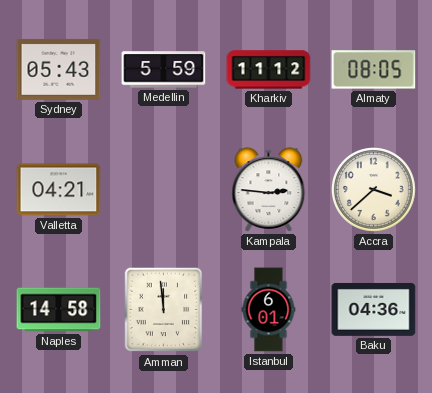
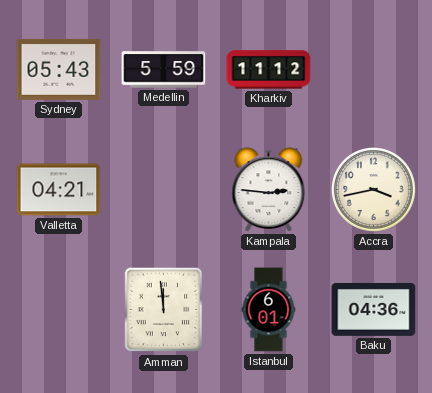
Almaty: 08:05 -> none
Accra: 3:38 -> 3:43
Naples: 14:58 -> none
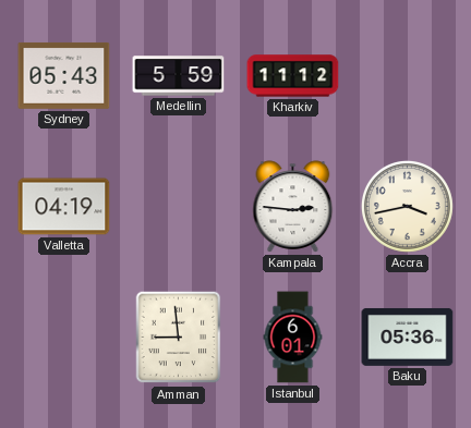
Valletta: 04:21 -> 04:19
Amman: 11:59 -> 8:59
Baku: 04:36 -> 05:36
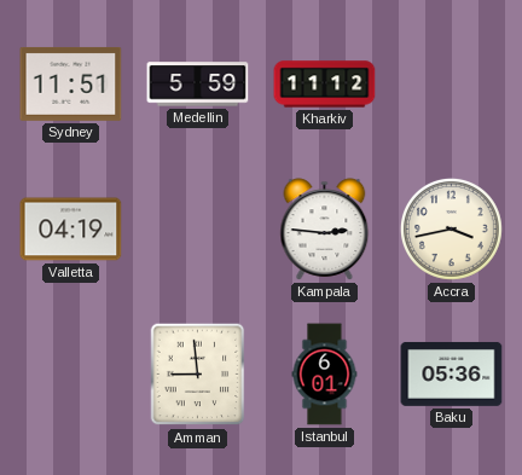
Sydney: 05:43 -> 11:51
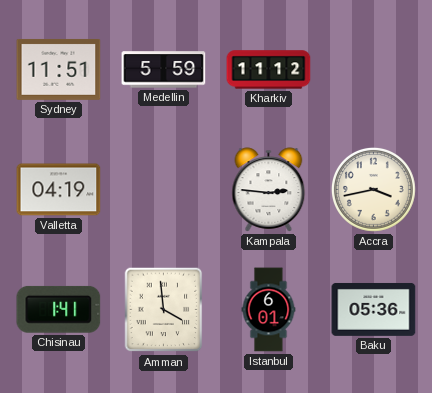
Chisinau: none -> 1:41
Amman: 8:59 -> 3:59
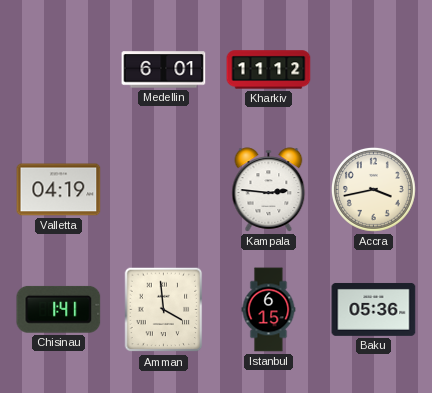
Sydney: 11:51 -> none
Medellin: 5:59 -> 6:01
Istanbul: 6:01 -> 6:15
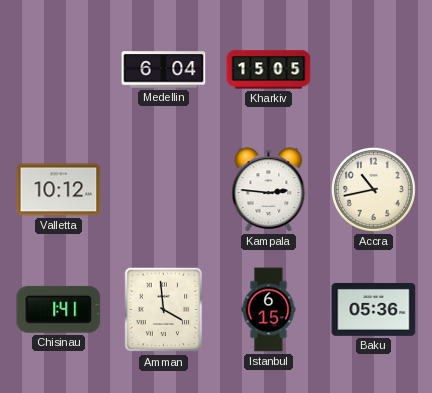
Medellin: 6:01 -> 6:04
Kharkiv: 11:12 -> 15:05
Valletta: 04:19 -> 10:12
Accra: 3:43 -> 10:43
